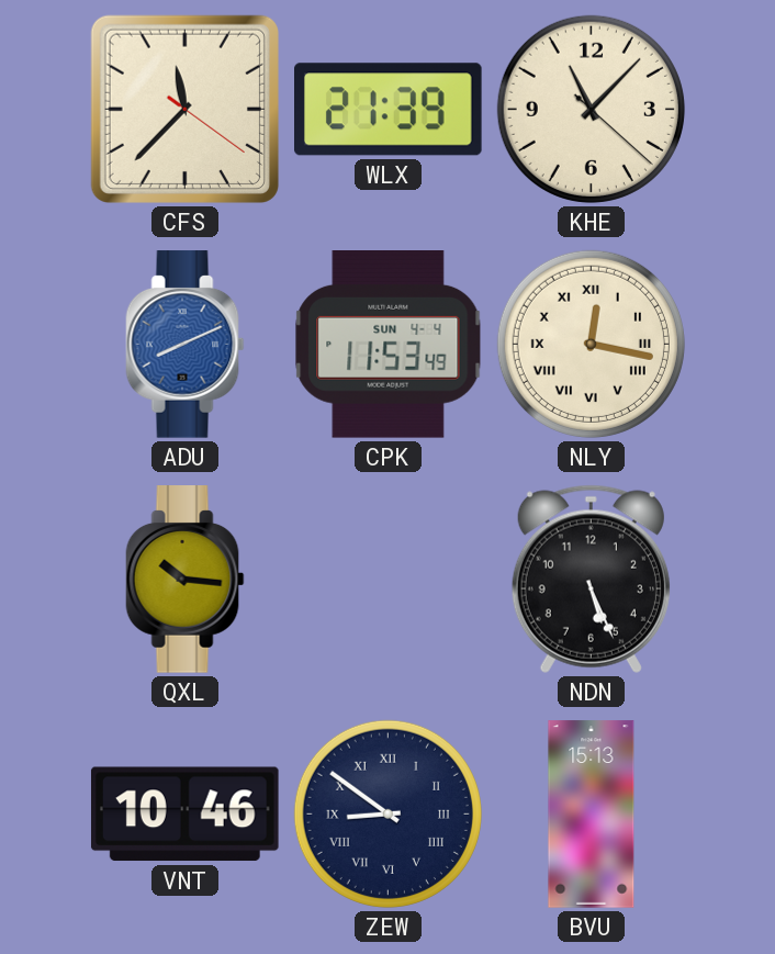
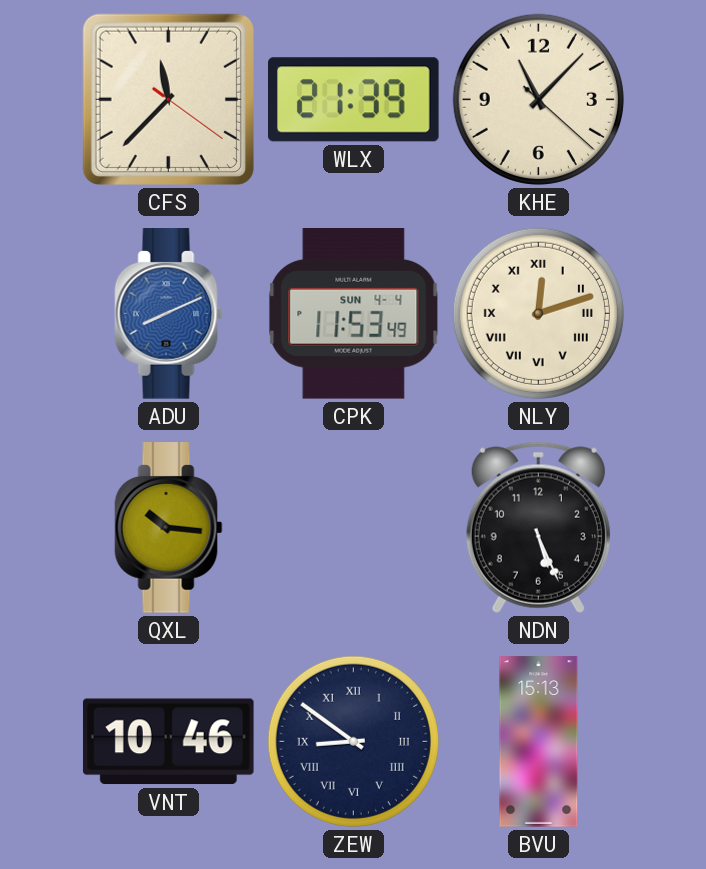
NLY: 12:17 -> 12:12
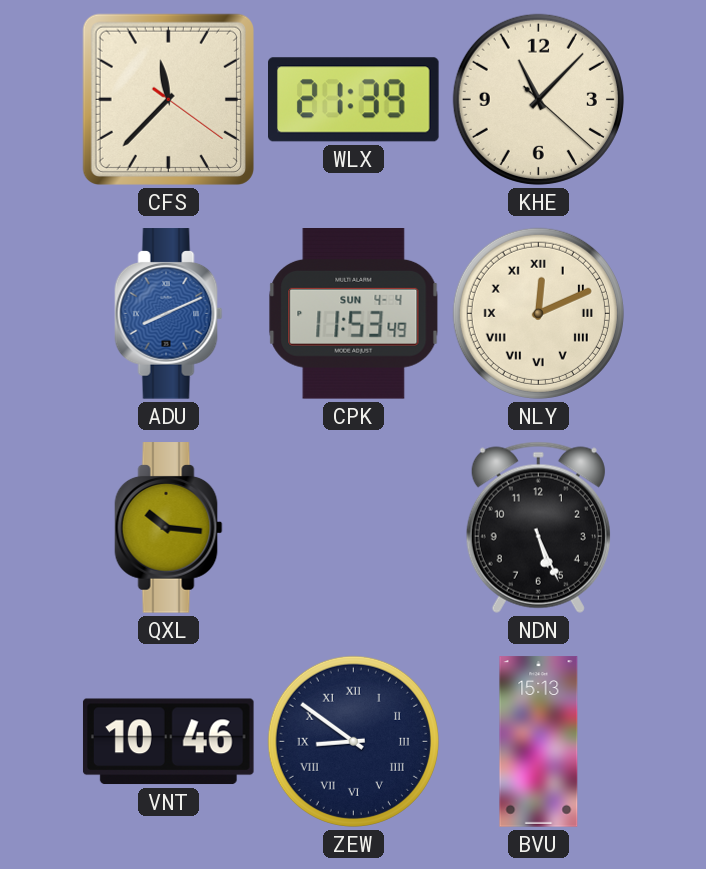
NLY: 12:12 -> 12:11
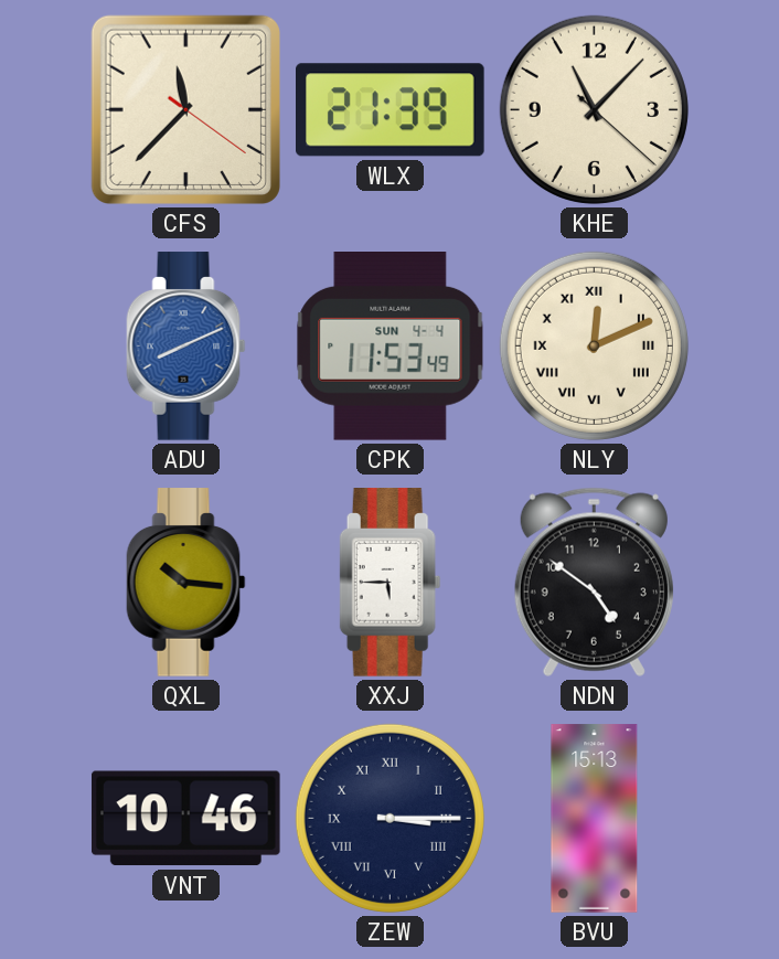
XXJ: none -> 5:45
NDN: 5:26 -> 4:51
ZEW: 8:51 -> 3:15
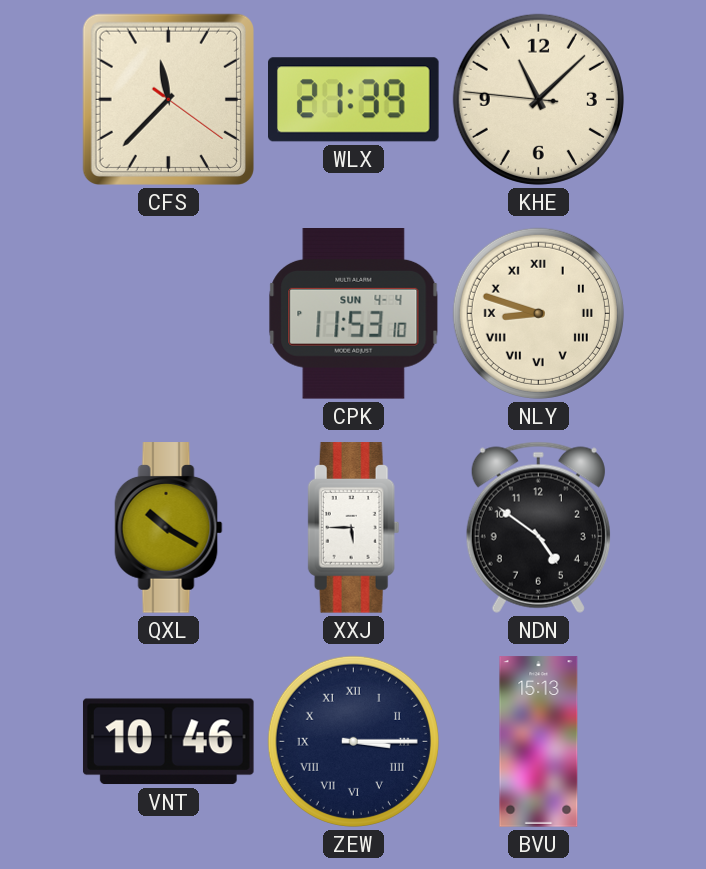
KHE: 11:07:22 -> 11:07:46
ADU: 8:11 -> none
CPK: 11:53:49 -> 11:53:10
NLY: 12:11 -> 8:48
QXL: 10:16 -> 10:20
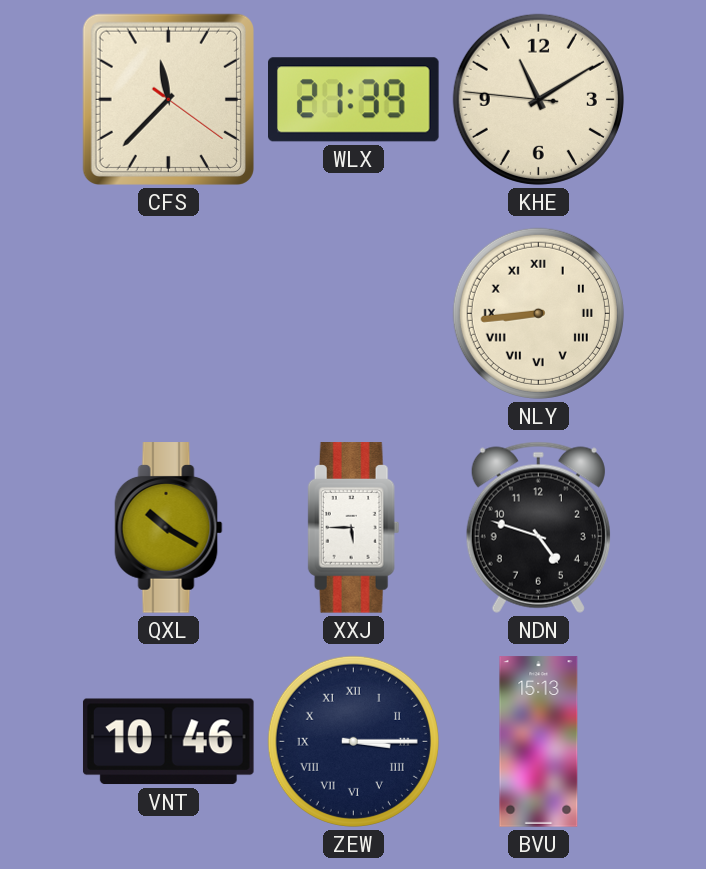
KHE: 11:07 -> 11:09
CPK: 11:53 -> none
NLY: 8:48 -> 8:44
NDN: 4:51 -> 4:48
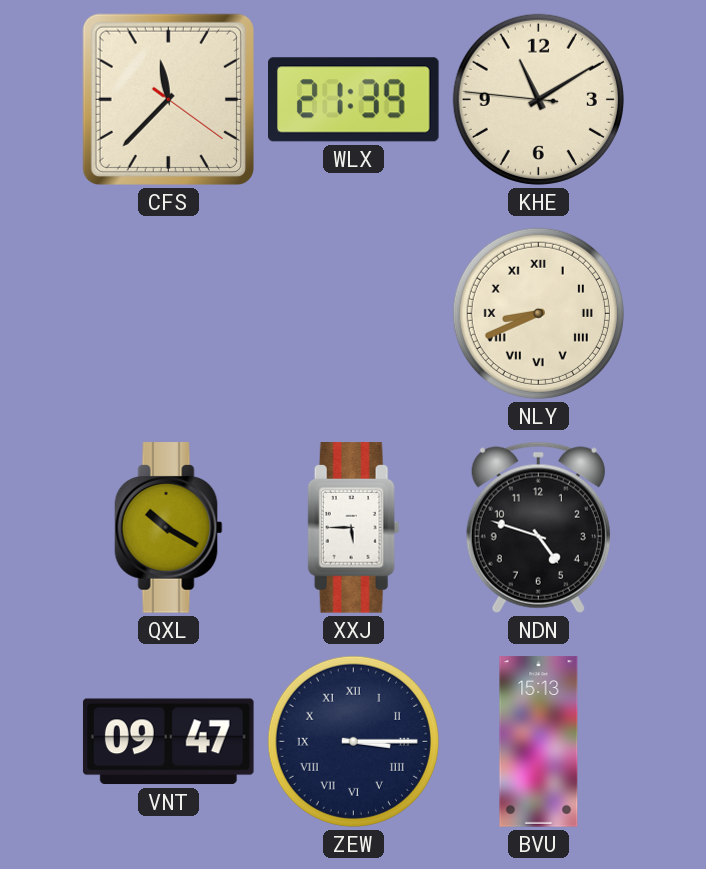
NLY: 8:44 -> 8:41
VNT: 10:46 -> 09:47
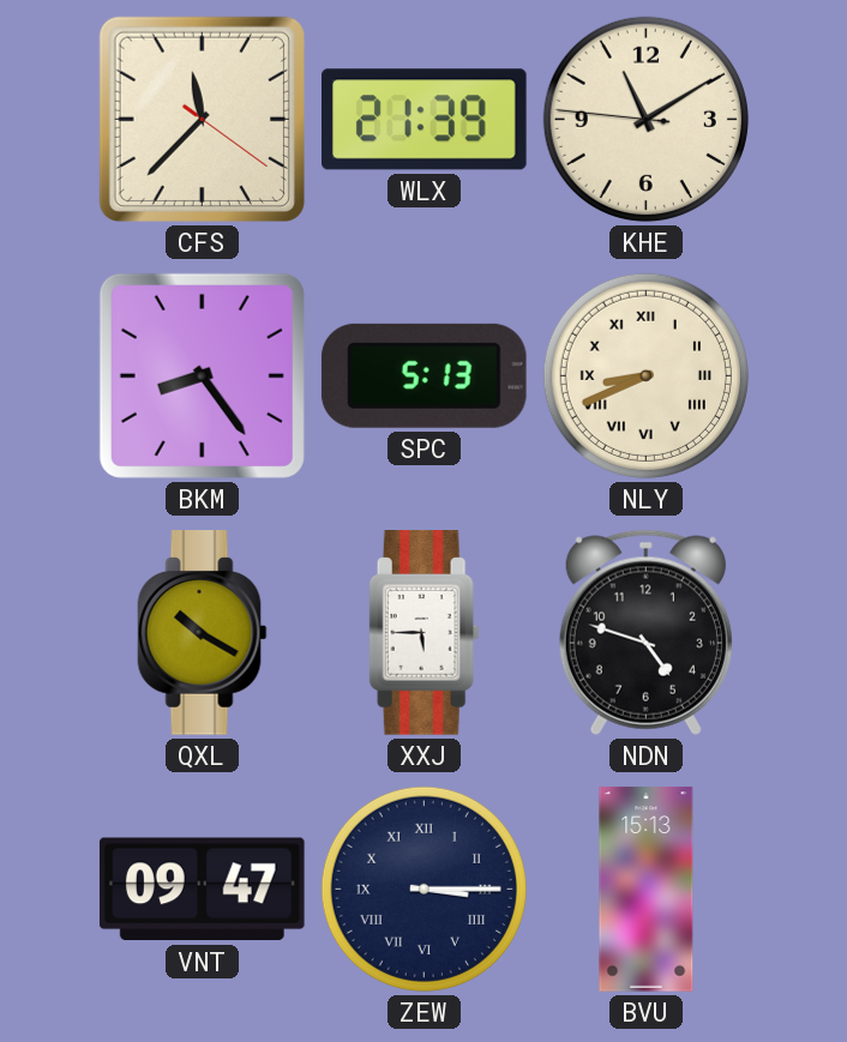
BKM: none -> 8:24
SPC: none -> 5:13
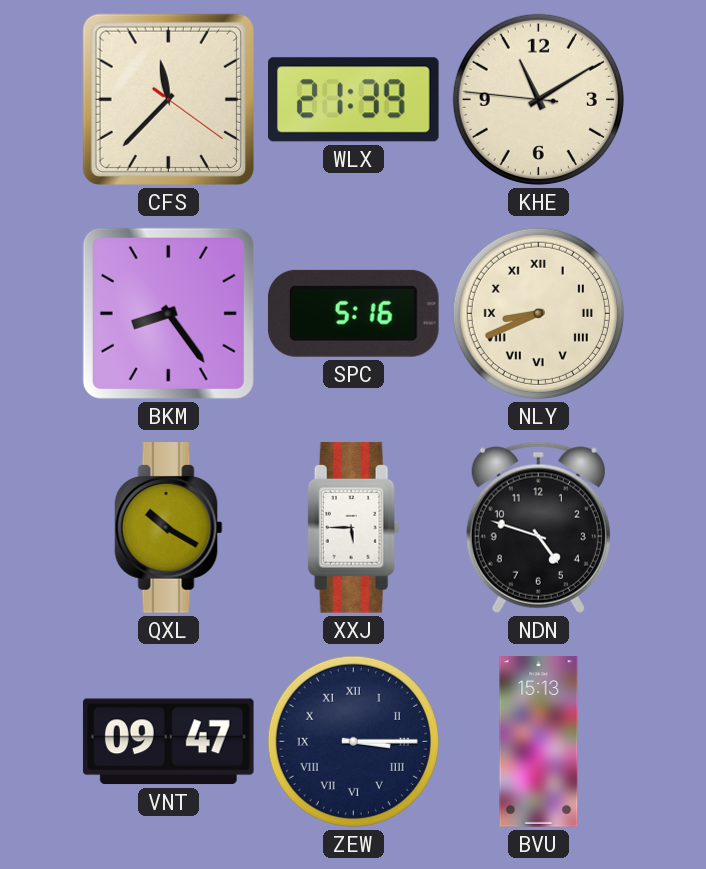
SPC: 5:13 -> 5:16
